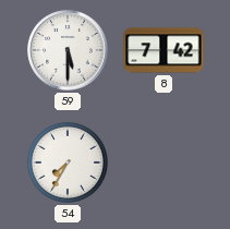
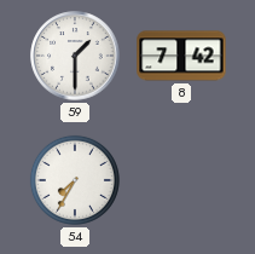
59: 5:30 -> 1:30
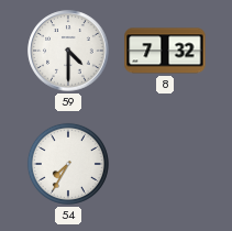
59: 1:30 -> 4:30
8: 7:42 -> 7:32
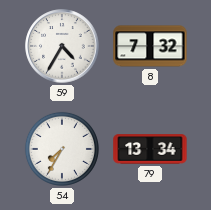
59: 4:30 -> 4:35
79: none -> 13:34
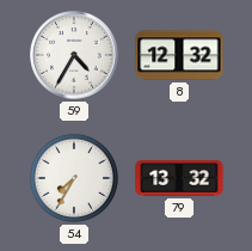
8: 7:32 -> 12:32
79: 13:34 -> 13:32
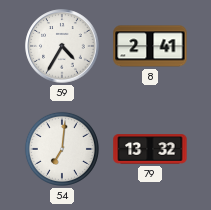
8: 12:32 -> 2:41
54: 7:35 -> 7:01
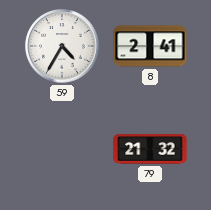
54: 7:01 -> none
79: 13:32 -> 21:32
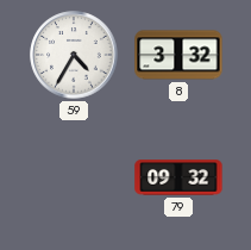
8: 2:41 -> 3:32
79: 21:32 -> 09:32
